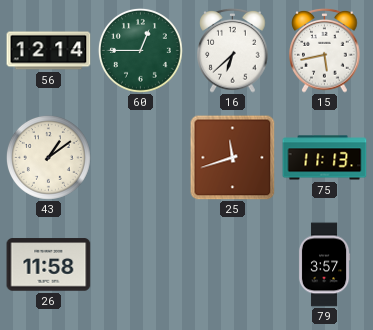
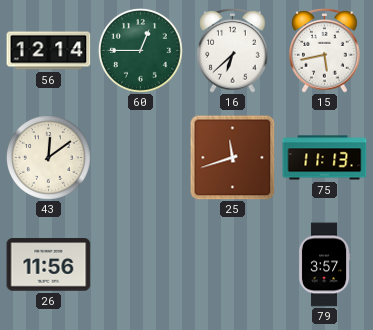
43: 1:09 -> 12:09
26: 11:58 -> 11:56
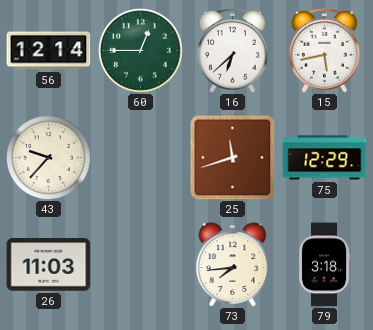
43: 12:09 -> 9:37
75: 11:13 -> 12:29
26: 11:56 -> 11:03
73: none -> 7:44
79: 3:57 -> 3:18
